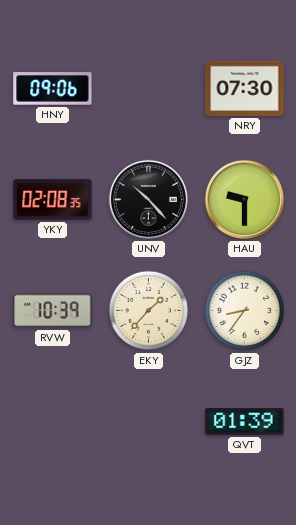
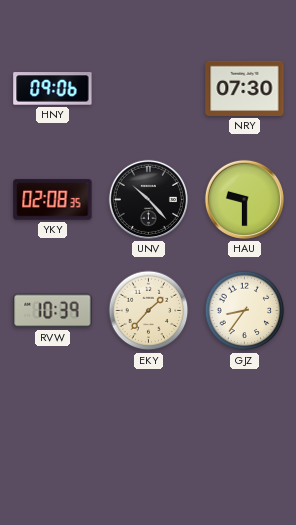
QVT: 01:39 -> none
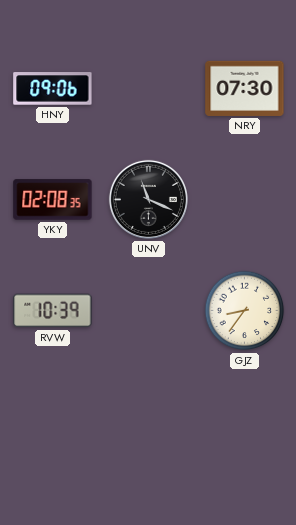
UNV: 10:23 -> 11:19
HAU: 9:30 -> none
EKY: 1:37 -> none
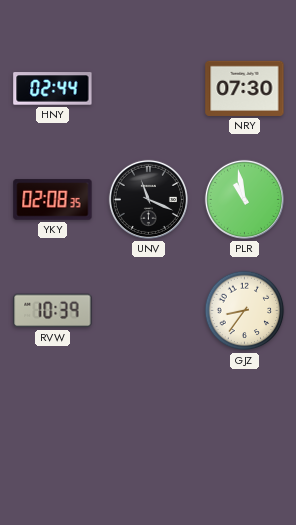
HNY: 09:06 -> 02:44
PLR: none -> 10:58
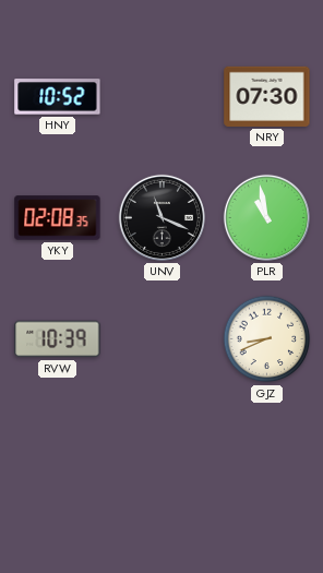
HNY: 02:44 -> 10:52
GJZ: 8:36 -> 8:41
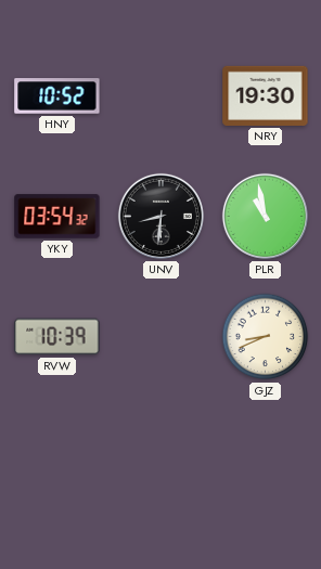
NRY: 07:30 -> 19:30
YKY: 02:08 -> 03:54
UNV: 11:19 -> 8:31
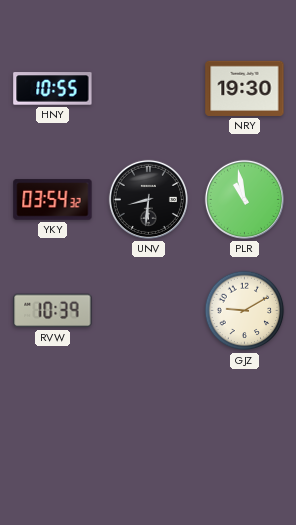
HNY: 10:52 -> 10:55
GJZ: 8:41 -> 9:10
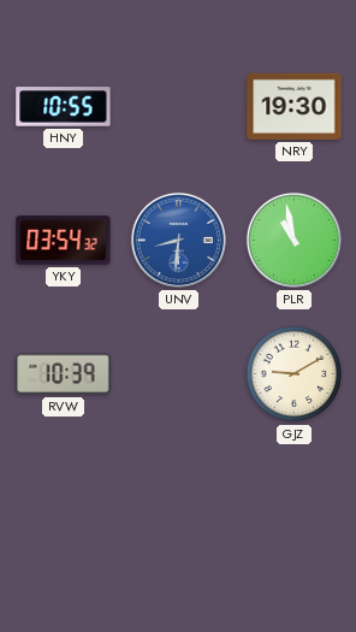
UNV dial: black -> blue
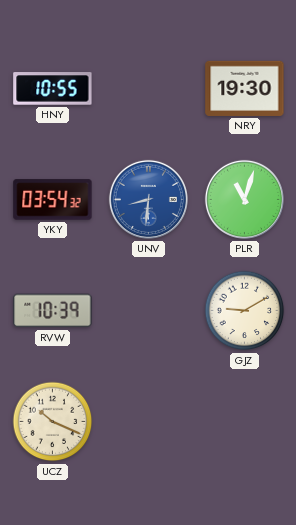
PLR: 10:58 -> 11:03
UCZ: none -> 10:19
